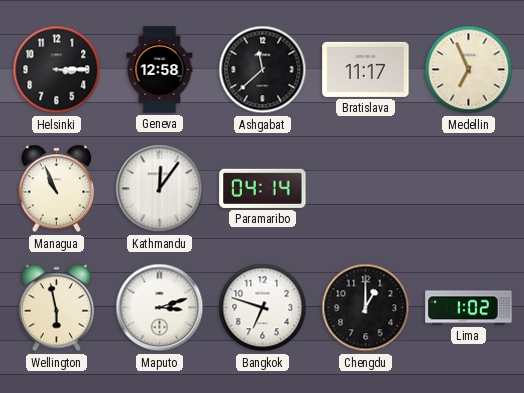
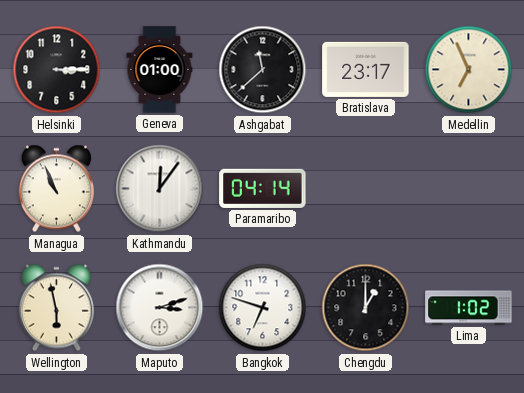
Geneva: 12:58 -> 01:00
Bratislava: 11:17 -> 23:17
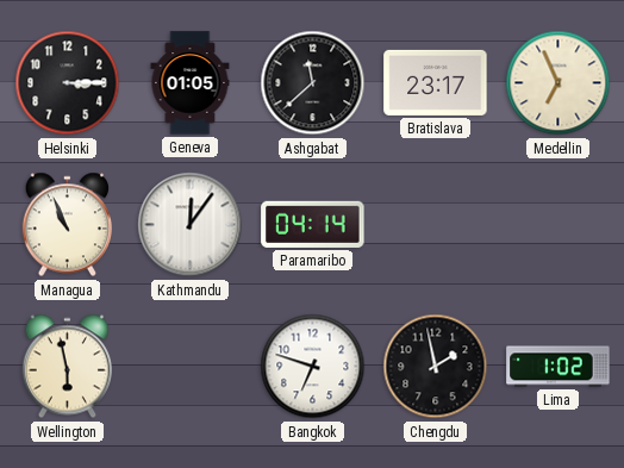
Geneva: 01:00 -> 01:05
Maputo: 3:12 -> none
Chengdu: 1:00 -> 1:58
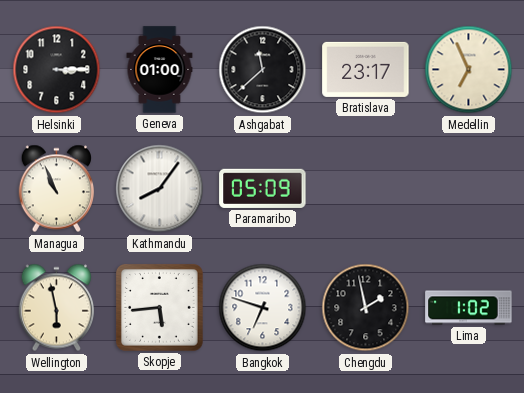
Geneva: 01:05 -> 01:00
Kathmandu: 12:06 -> 8:06
Paramaribo: 04:14 -> 05:09
Skopje: none -> 5:44
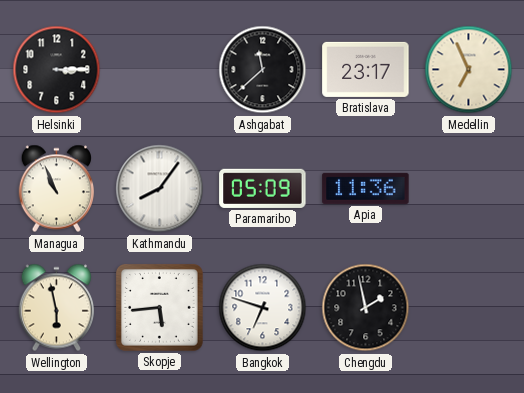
Geneva: 01:00 -> none
Apia: none -> 11:36
Lima: 1:02 -> none
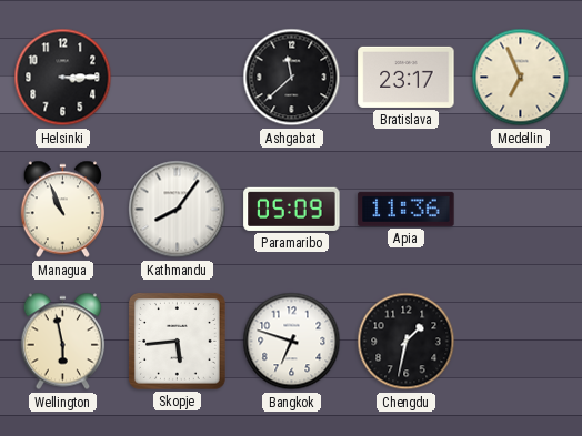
Chengdu: 1:58 -> 1:32
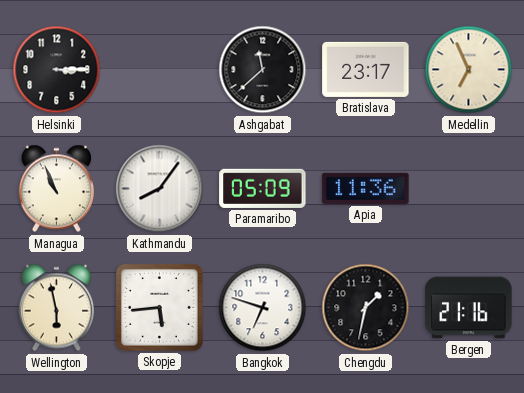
Bergen: none -> 21:16
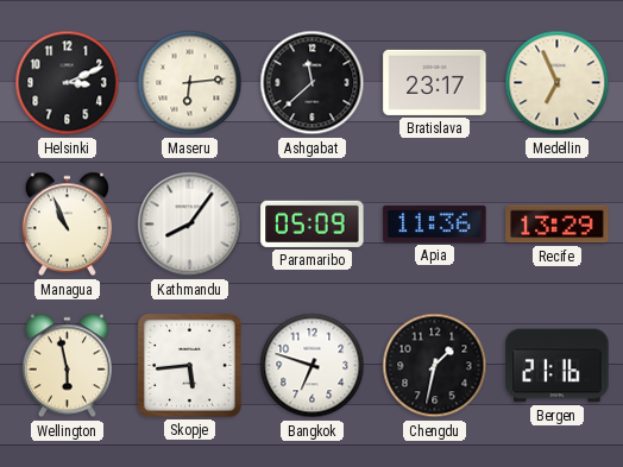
Helsinki: 3:15 -> 3:11
Maseru: none -> 6:14
Recife: none -> 13:29
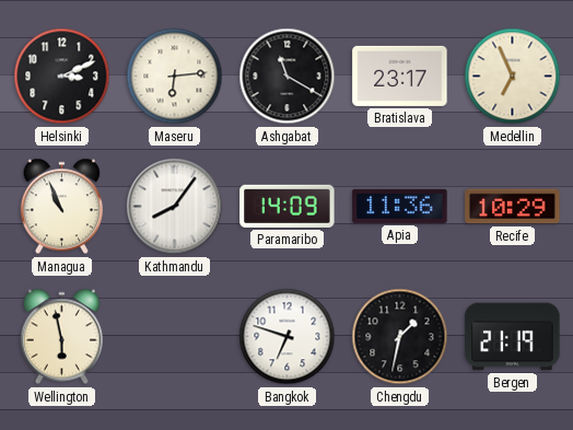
Ashgabat: 11:38 -> 11:20
Paramaribo: 05:09 -> 14:09
Recife: 13:29 -> 10:29
Skopje: 5:44 -> none
Bergen: 21:16 -> 21:19
